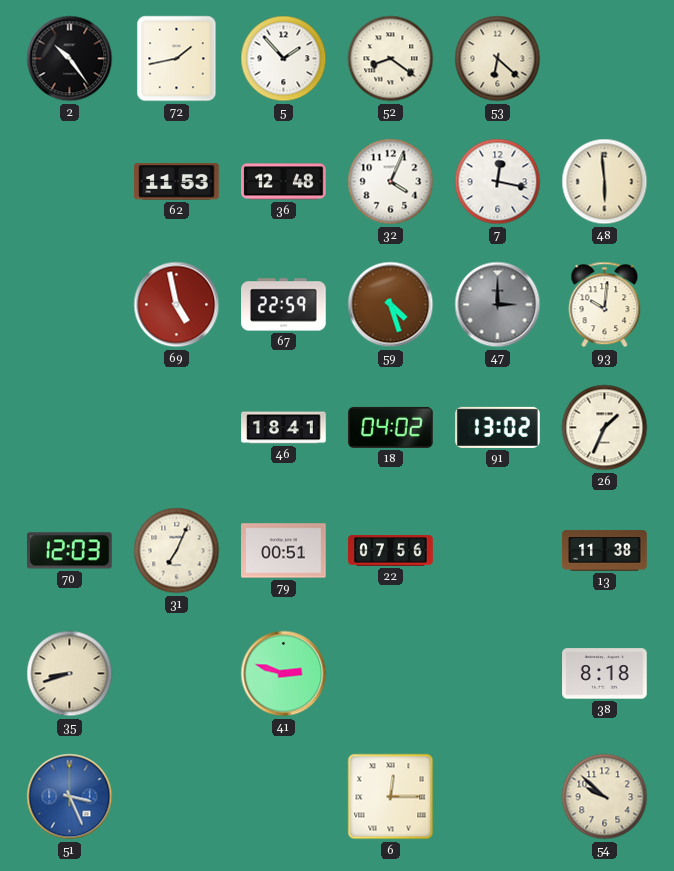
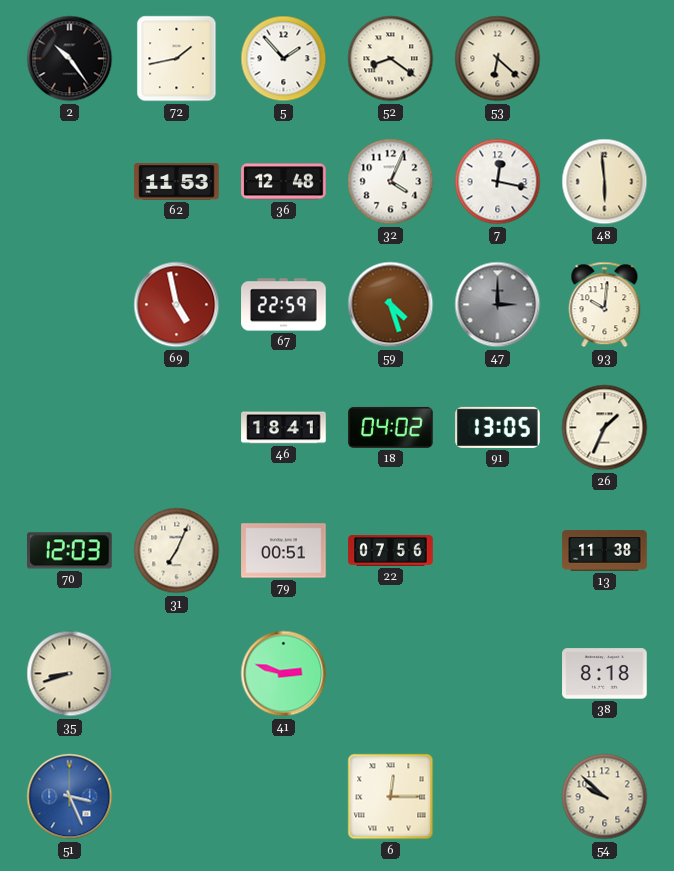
91: 13:02 -> 13:05
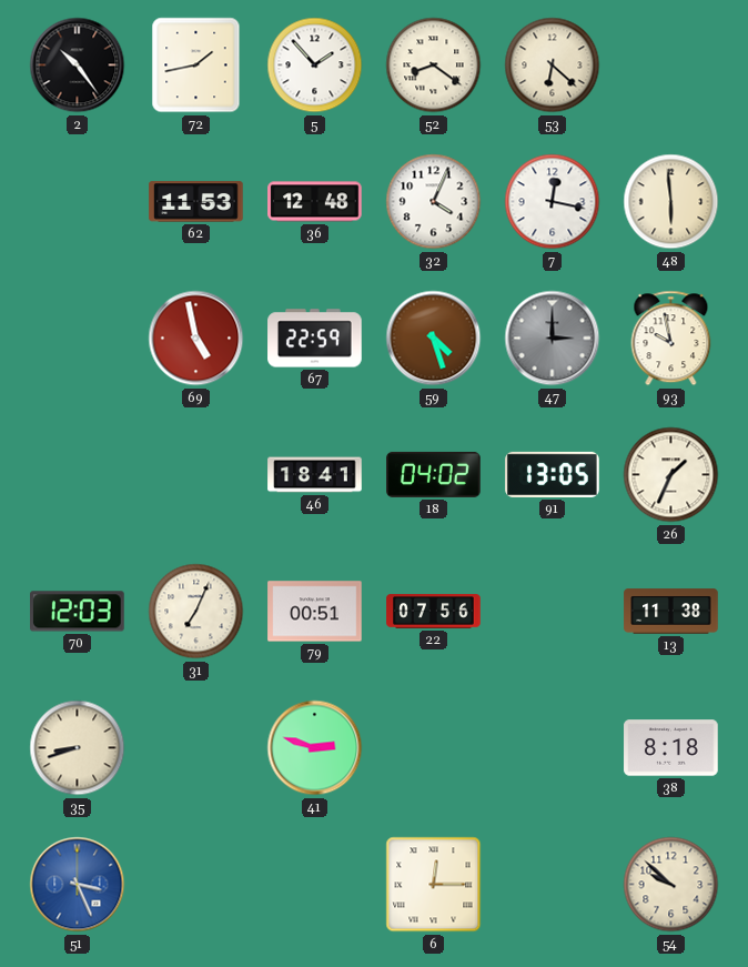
93: 10:01 -> 9:58
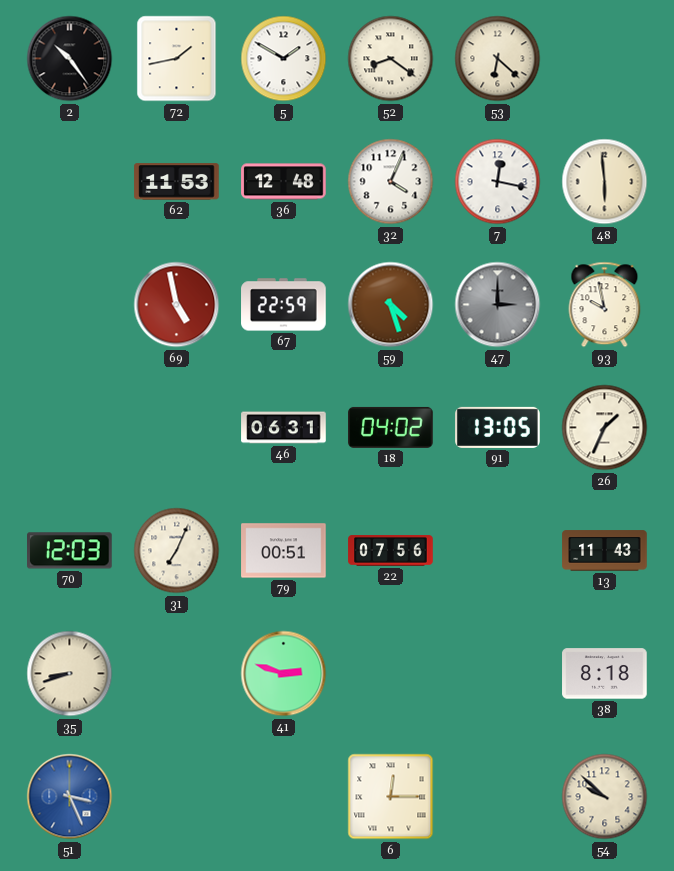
5: 1:53 -> 1:50
46: 18:41 -> 06:31
13: 11:38 -> 11:43
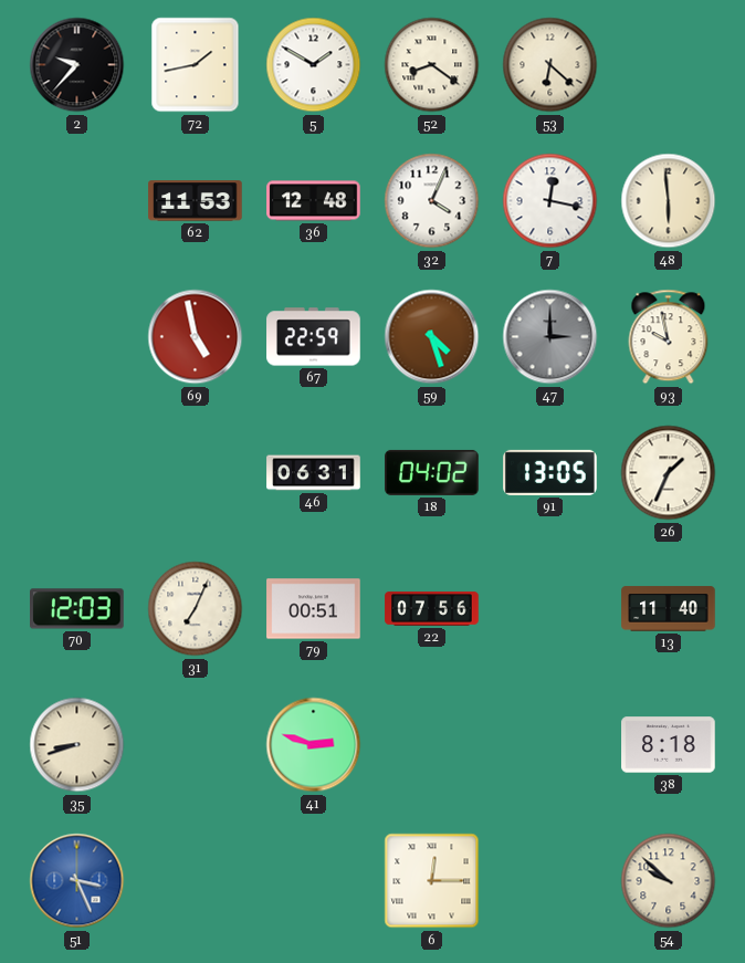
2: 10:24 -> 9:37
13: 11:43 -> 11:40
